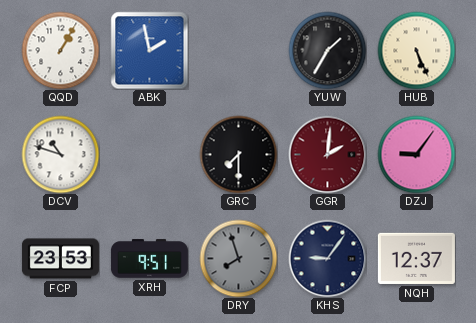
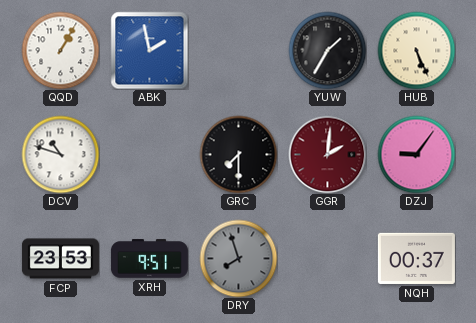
KHS: 9:06 -> none
NQH: 12:37 -> 00:37
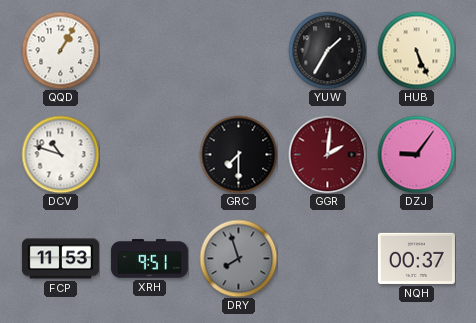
ABK: 1:58 -> none
FCP: 23:53 -> 11:53
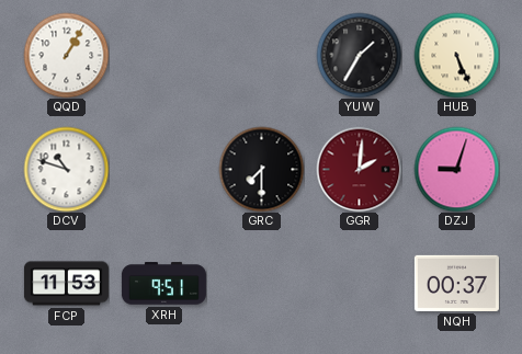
DZJ: 9:06 -> 9:03
DRY: 7:57 -> none
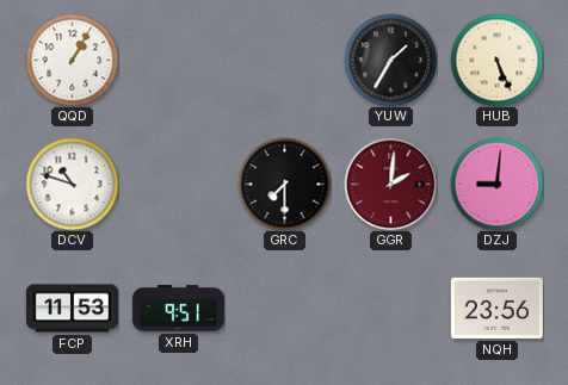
DZJ: 9:03 -> 9:01
NQH: 00:37 -> 23:56
